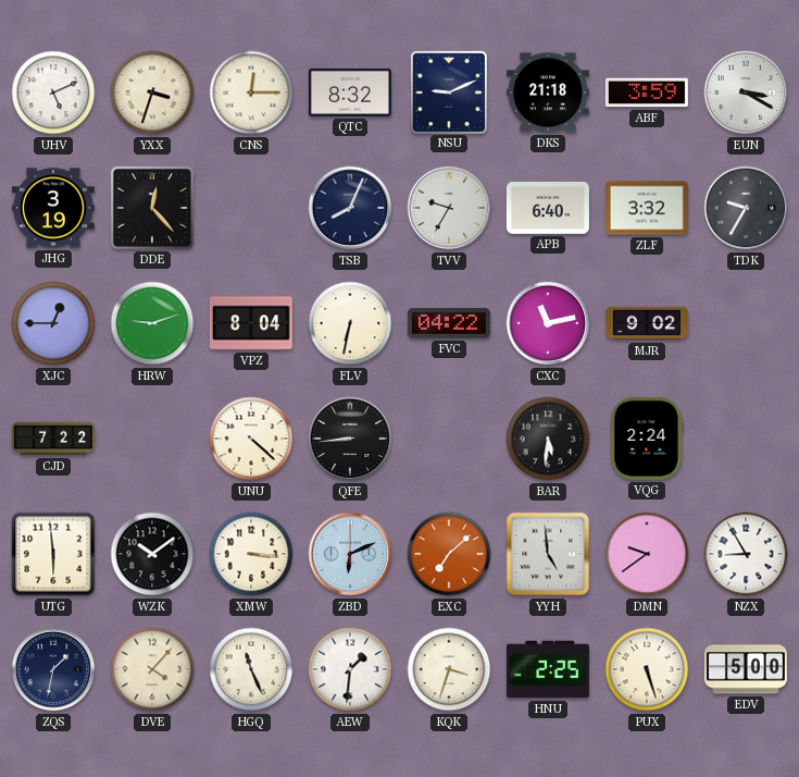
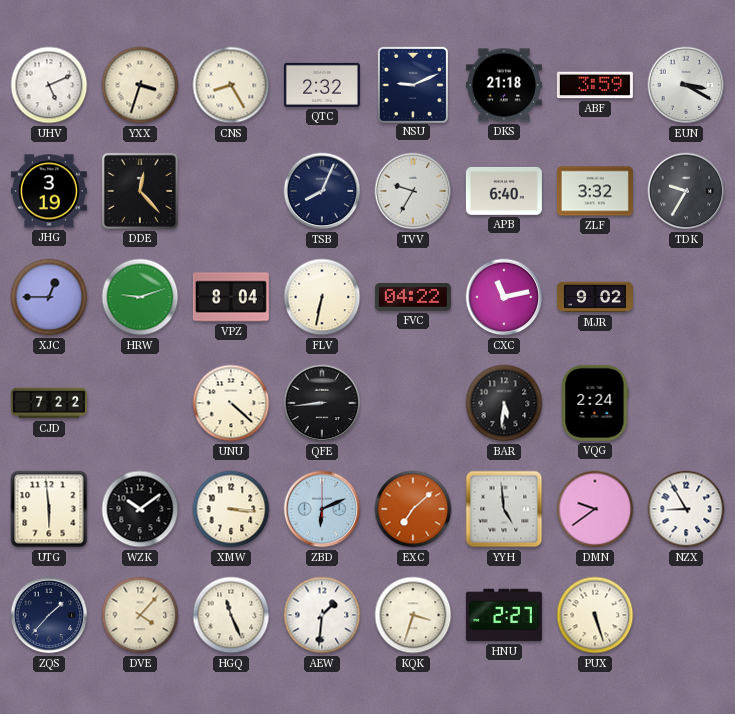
CNS: 12:15 -> 8:25
QTC: 8:32 -> 2:32
ZQS: 1:32 -> 1:37
HNU: 2:25 -> 2:27
EDV: 5:00 -> none
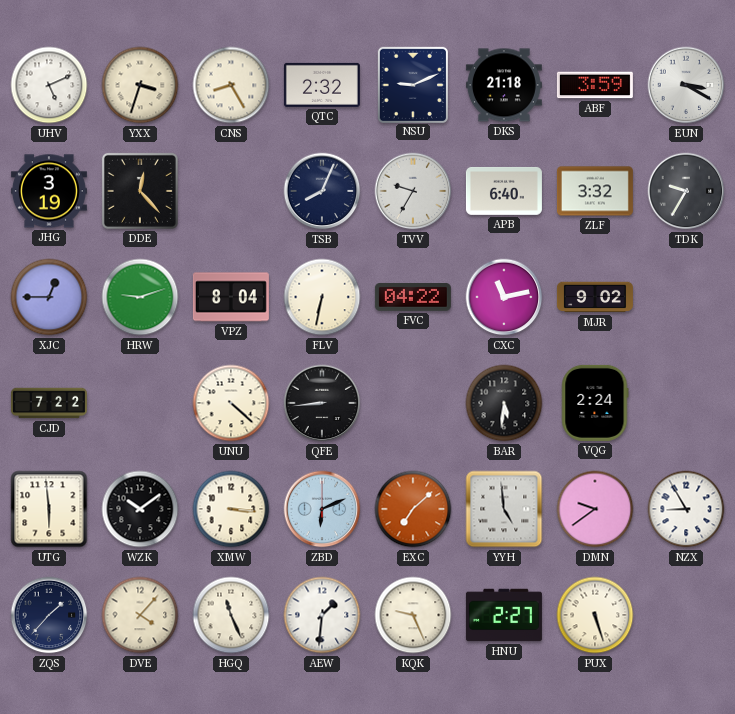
KQK: 3:33 -> 9:26
